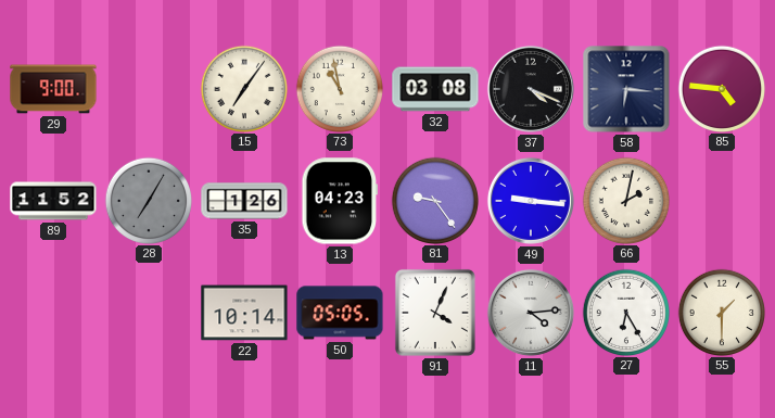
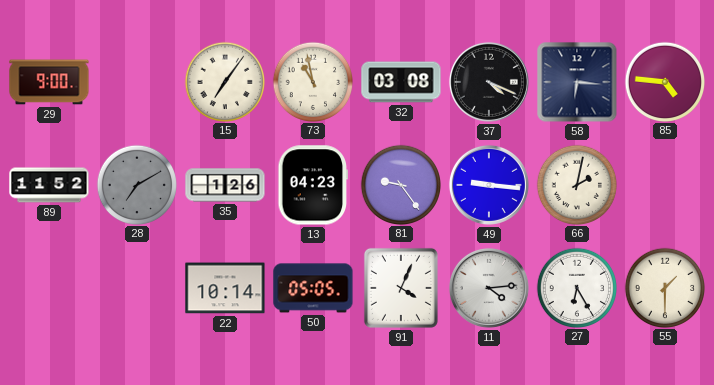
28: 7:05 -> 7:10
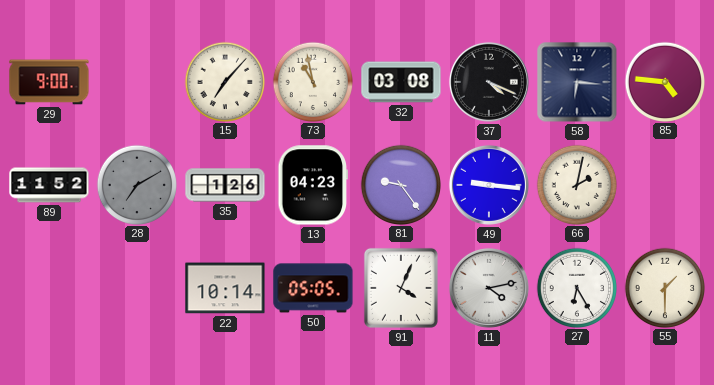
15: 7:06 -> 7:07
11: 4:14 -> 4:13
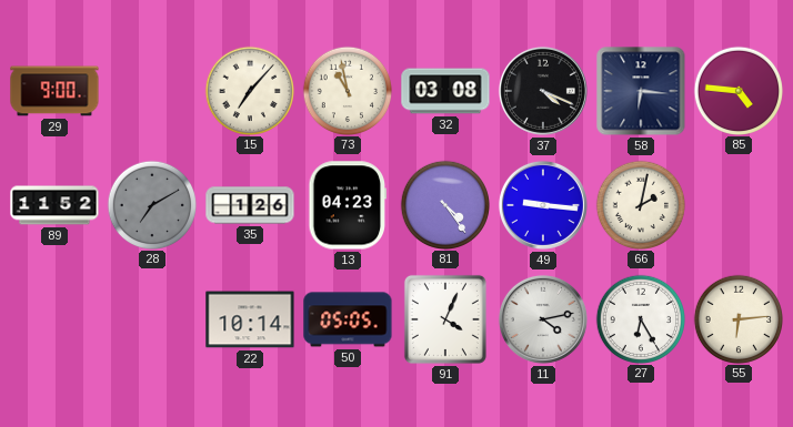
81: 9:24 -> 4:24
55: 1:30 -> 6:14
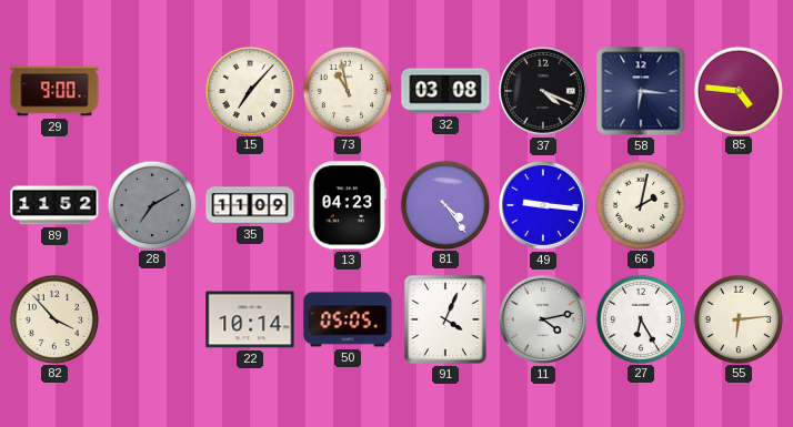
35: 1:26 -> 11:09
82: none -> 3:53
